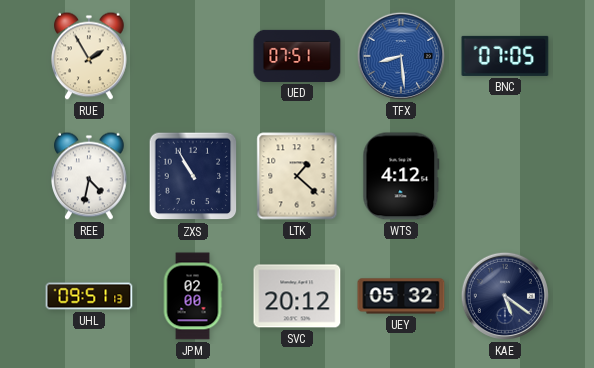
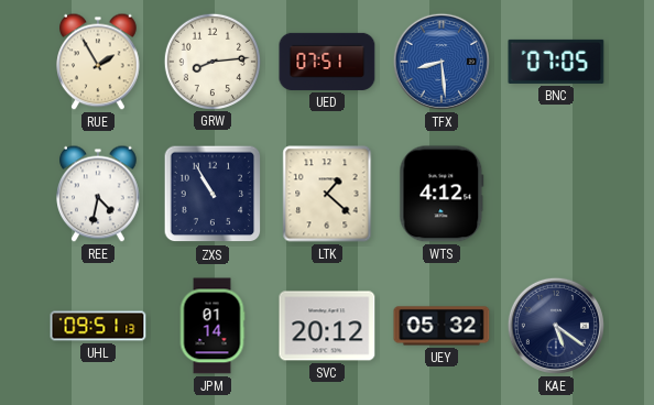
GRW: none -> 8:14
JPM: 02:00 -> 01:14
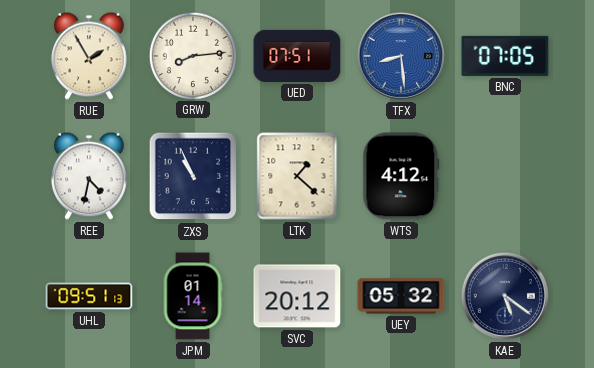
ZXS: 10:55 -> 10:56
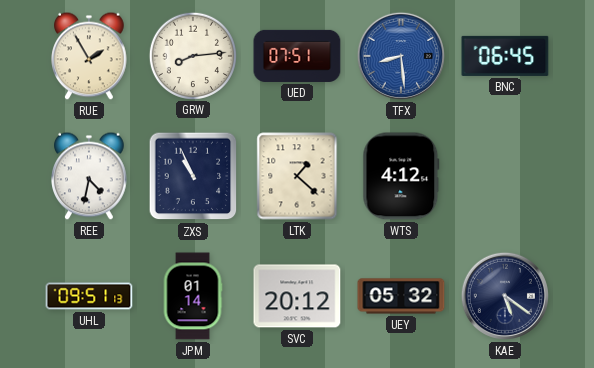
BNC: 07:05 -> 06:45
